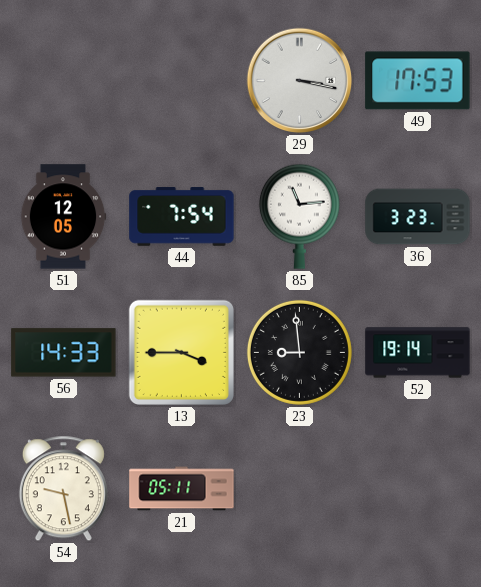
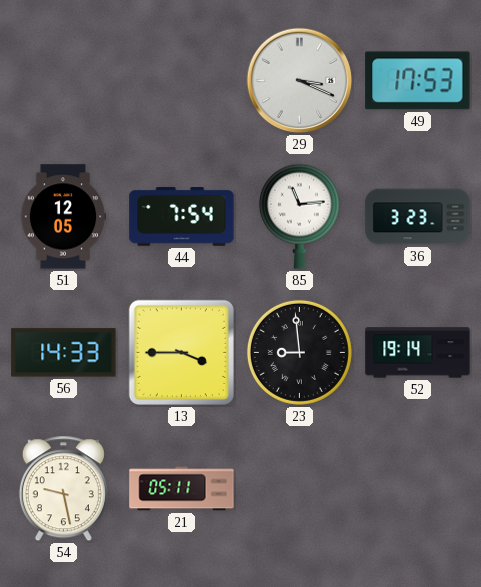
29: 3:17 -> 3:19
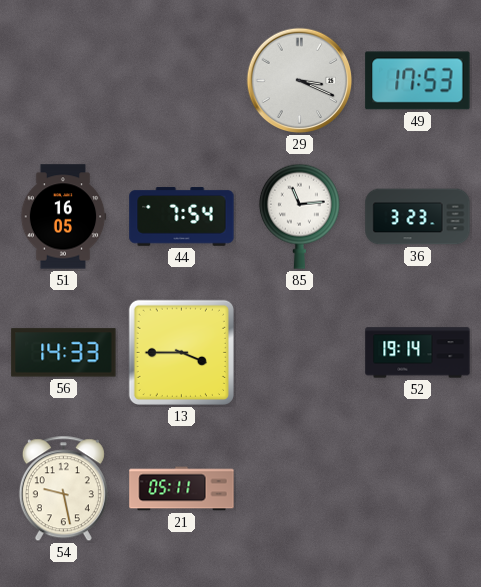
51: 12:05 -> 16:05
23: 8:59 -> none
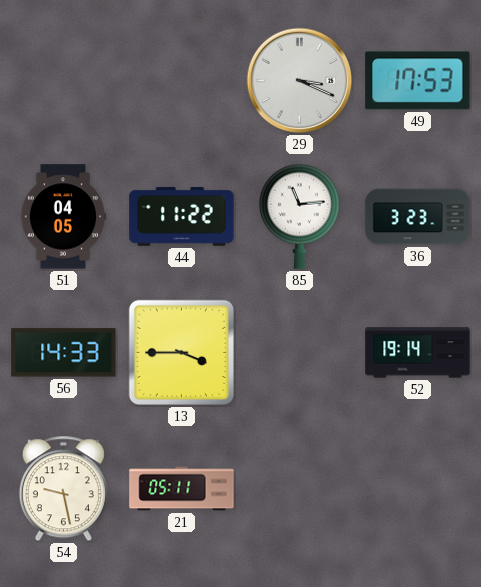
51: 16:05 -> 04:05
44: 7:54 -> 11:22
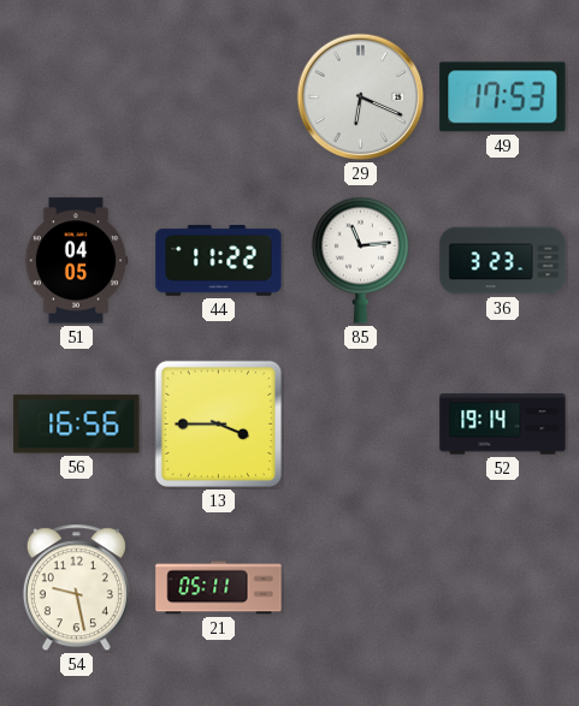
29: 3:19 -> 6:19
56: 14:33 -> 16:56
